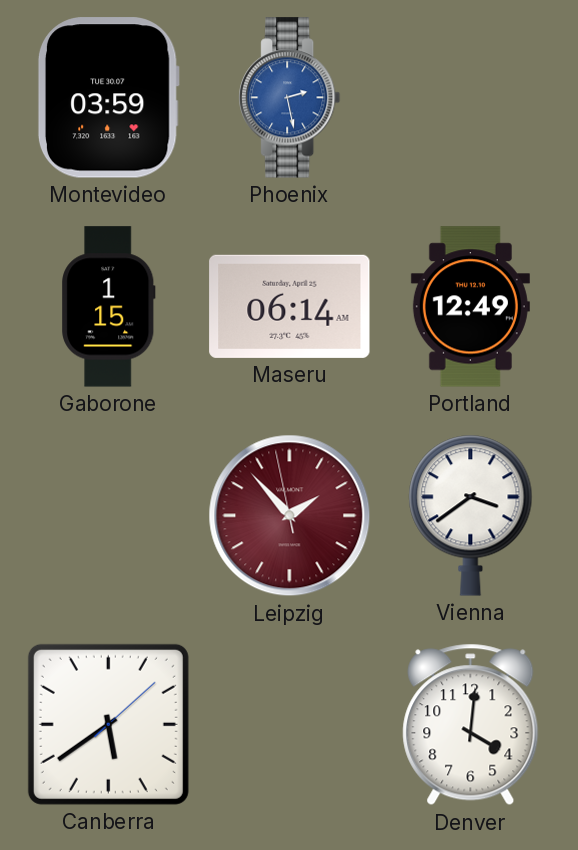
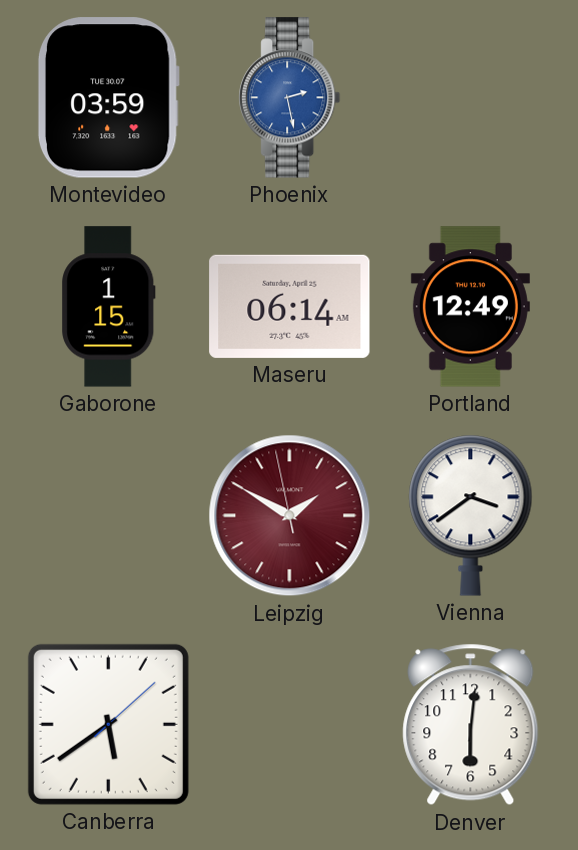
Leipzig: 1:52 -> 1:49
Denver: 4:01 -> 6:01
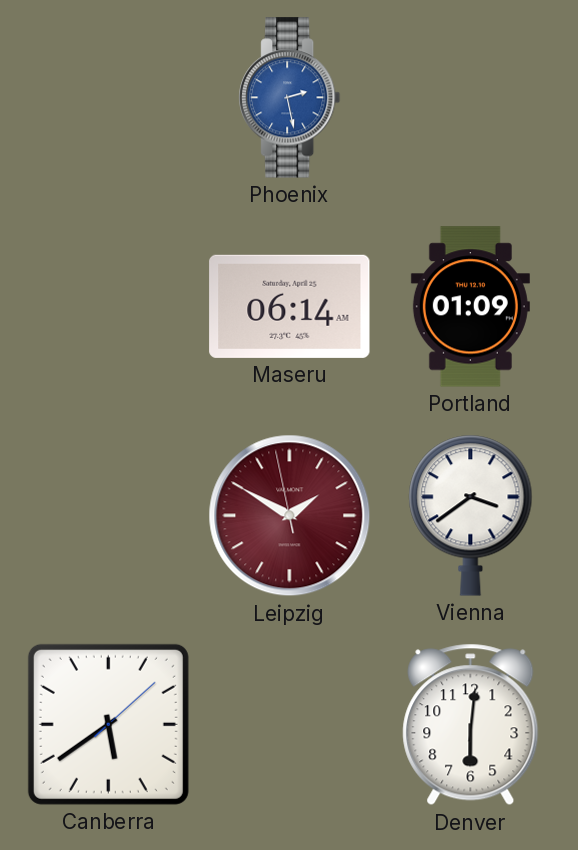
Montevideo: 03:59 -> none
Gaborone: 1:15 -> none
Portland: 12:49 -> 01:09
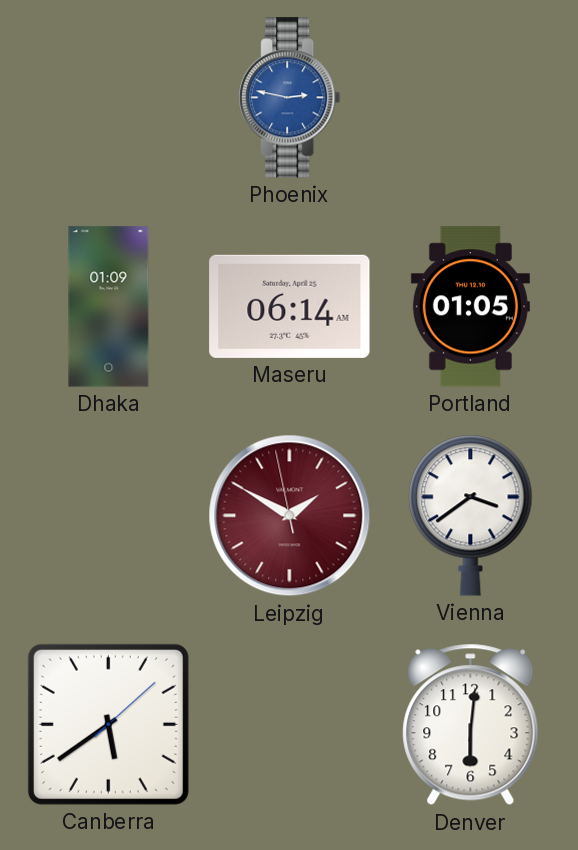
Phoenix: 2:28 -> 2:47
Dhaka: none -> 01:09
Portland: 01:09 -> 01:05
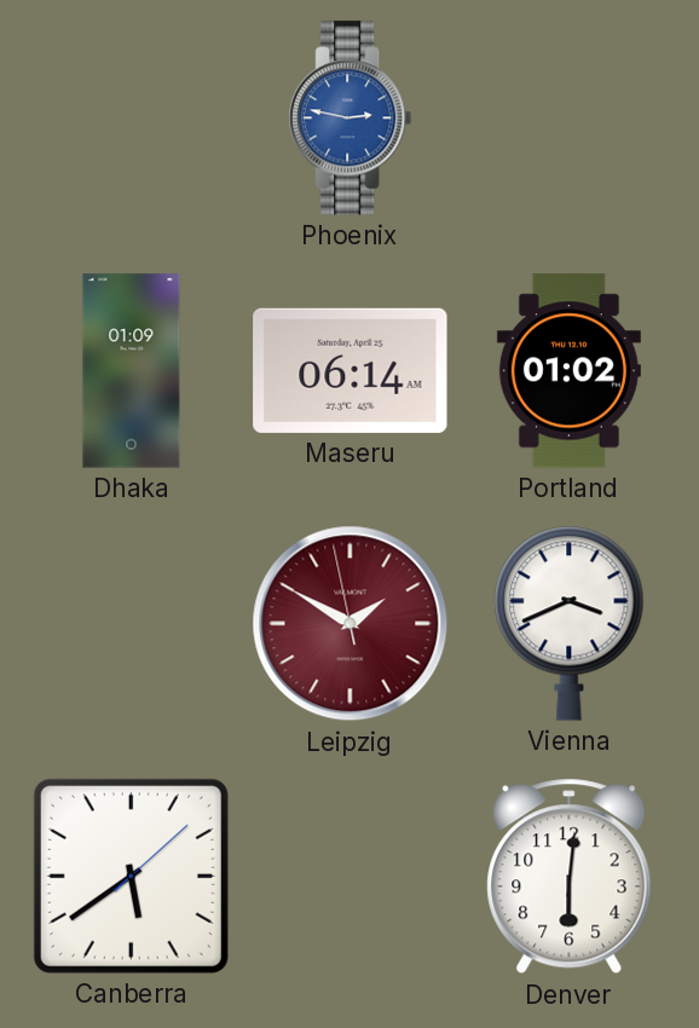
Portland: 01:05 -> 01:02
Vienna: 3:39 -> 3:41
